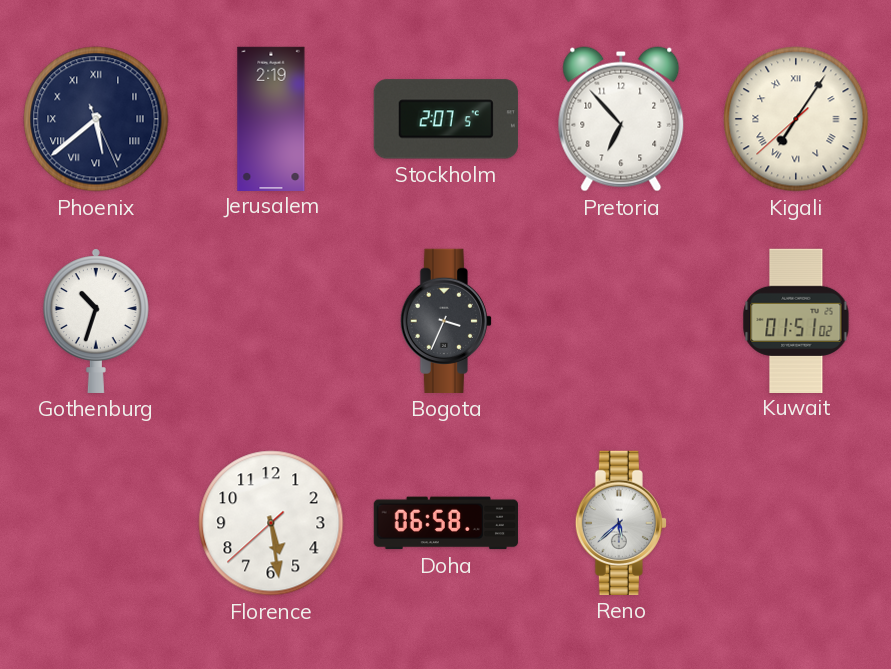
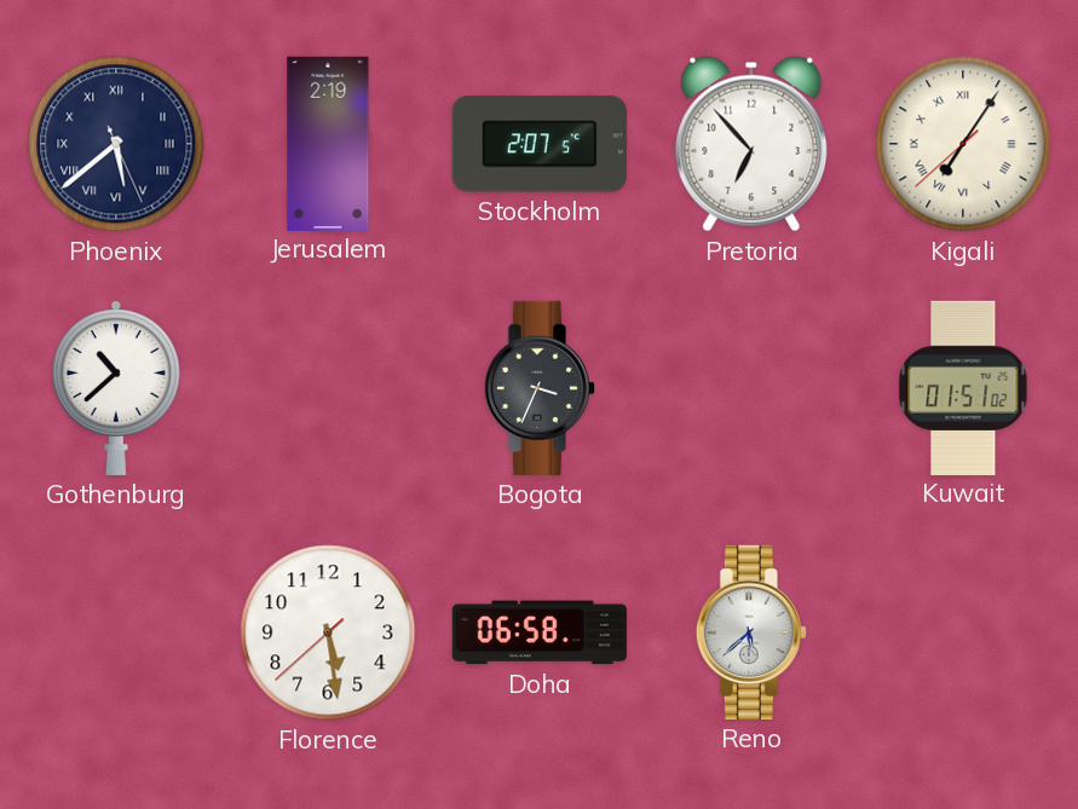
Gothenburg: 10:33 -> 10:38
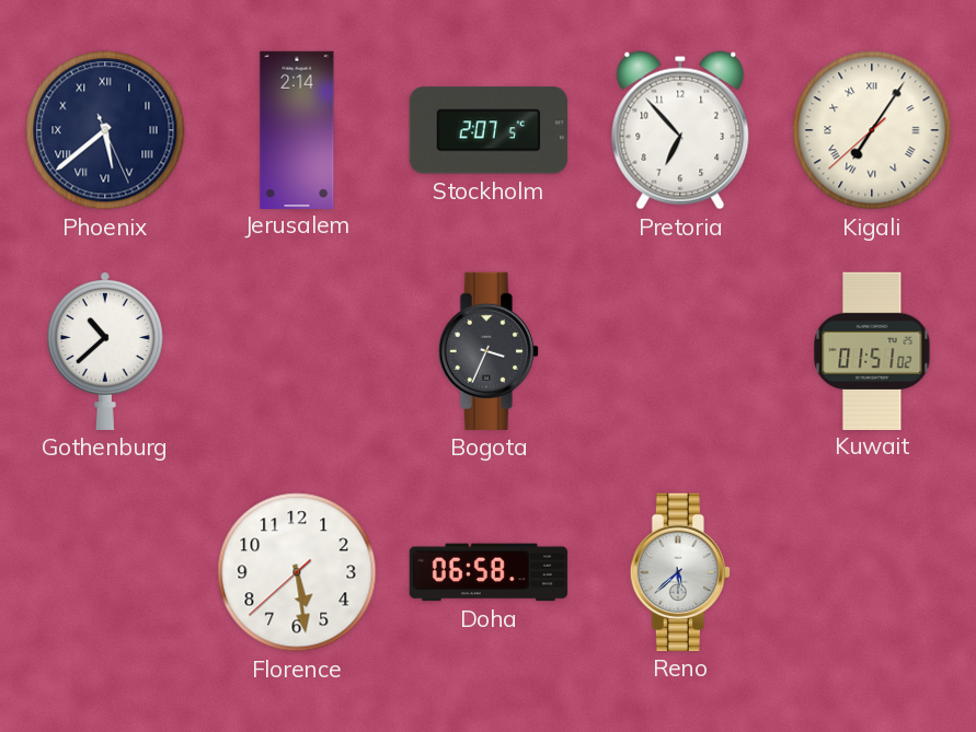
Jerusalem: 2:19 -> 2:14
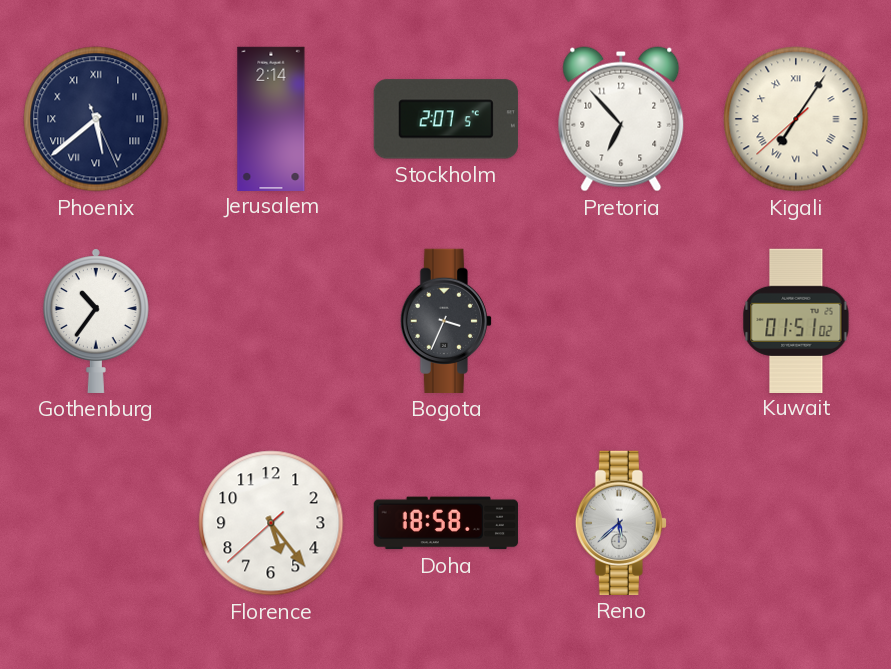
Gothenburg: 10:38 -> 10:36
Florence: 5:28 -> 5:23
Doha: 06:58 -> 18:58
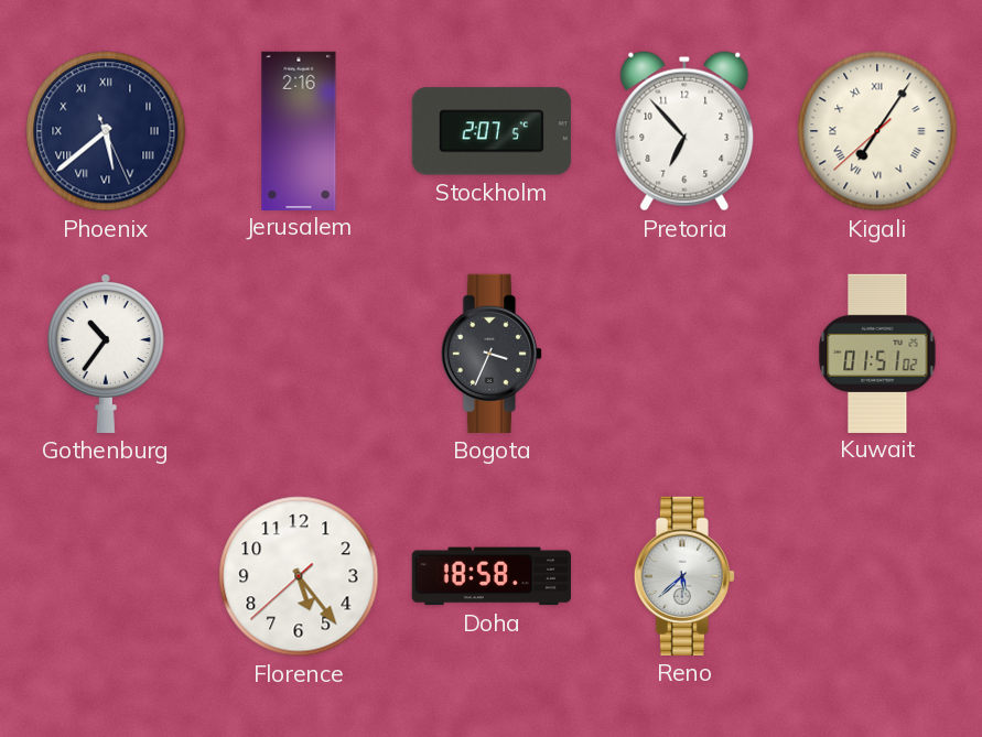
Jerusalem: 2:14 -> 2:16
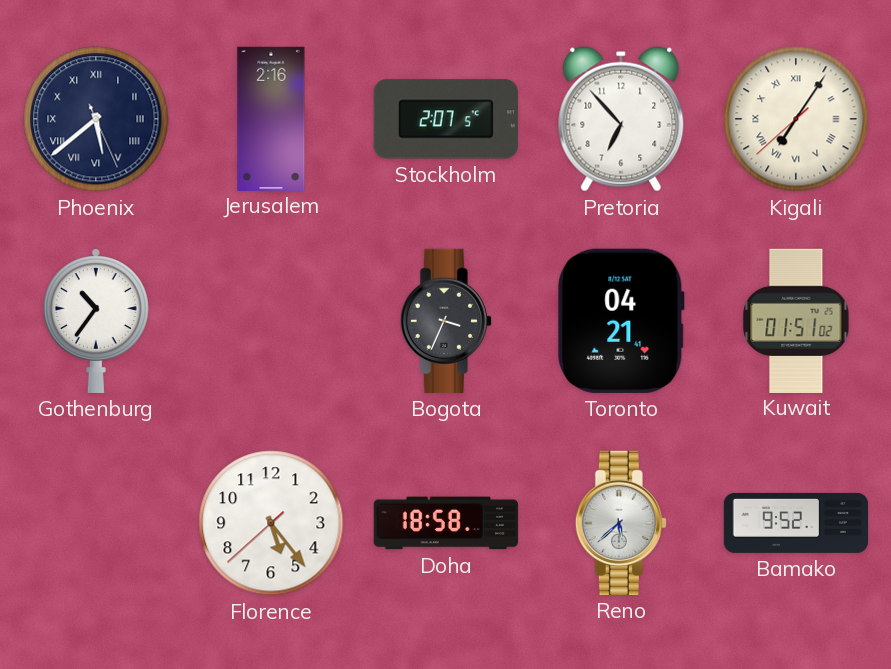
Toronto: none -> 04:21
Bamako: none -> 9:52
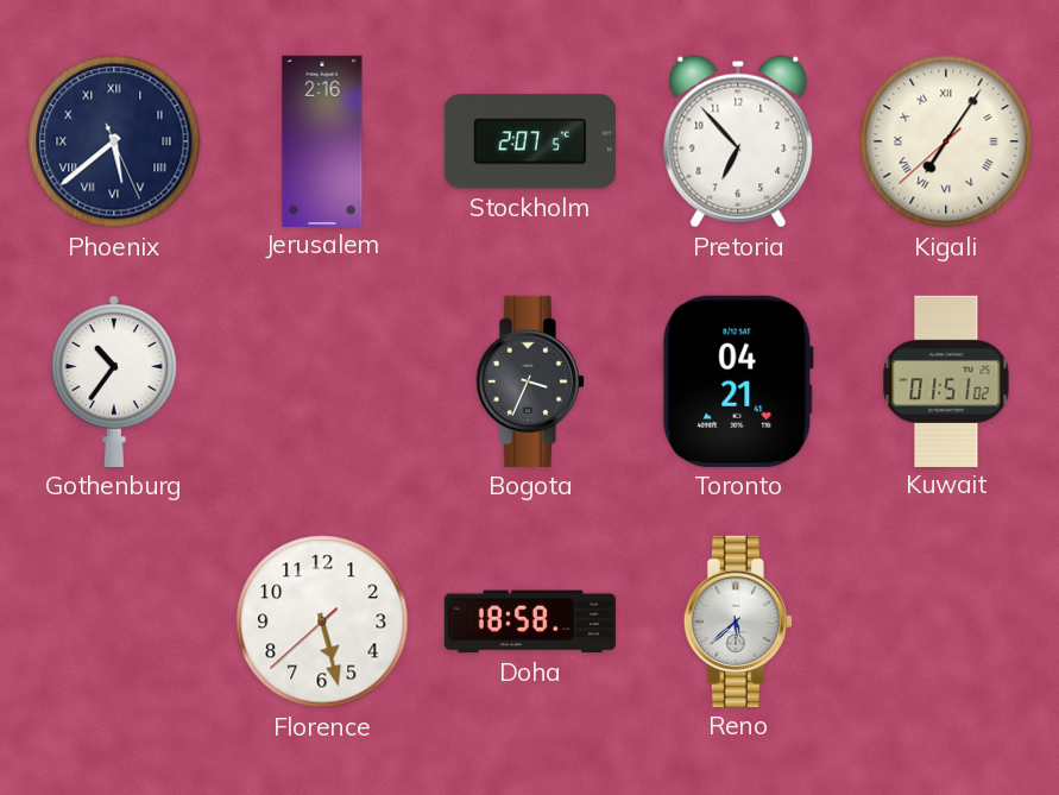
Florence: 5:23 -> 5:27
Bamako: 9:52 -> none
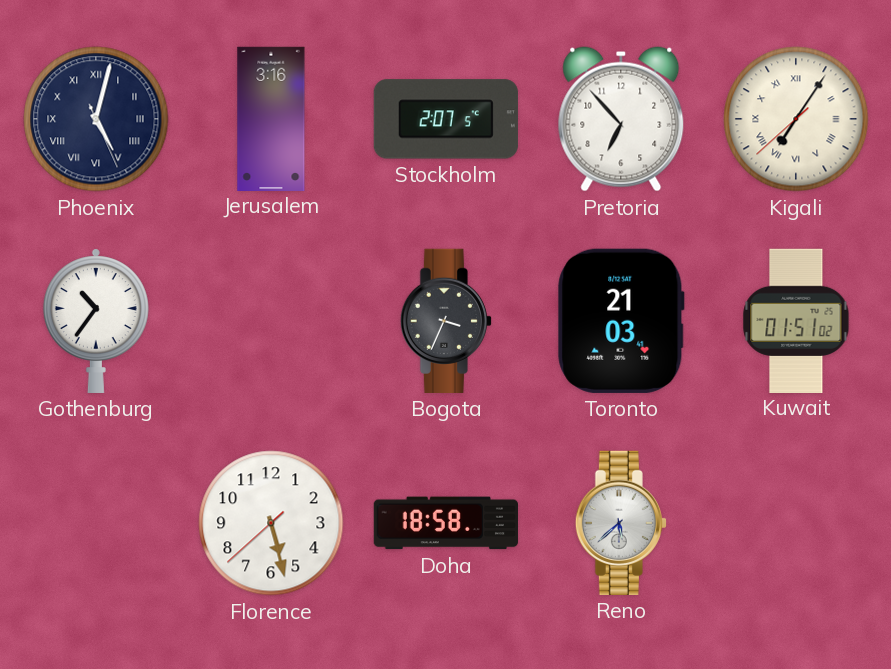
Phoenix: 5:38 -> 5:02
Jerusalem: 2:16 -> 3:16
Toronto: 04:21 -> 21:03
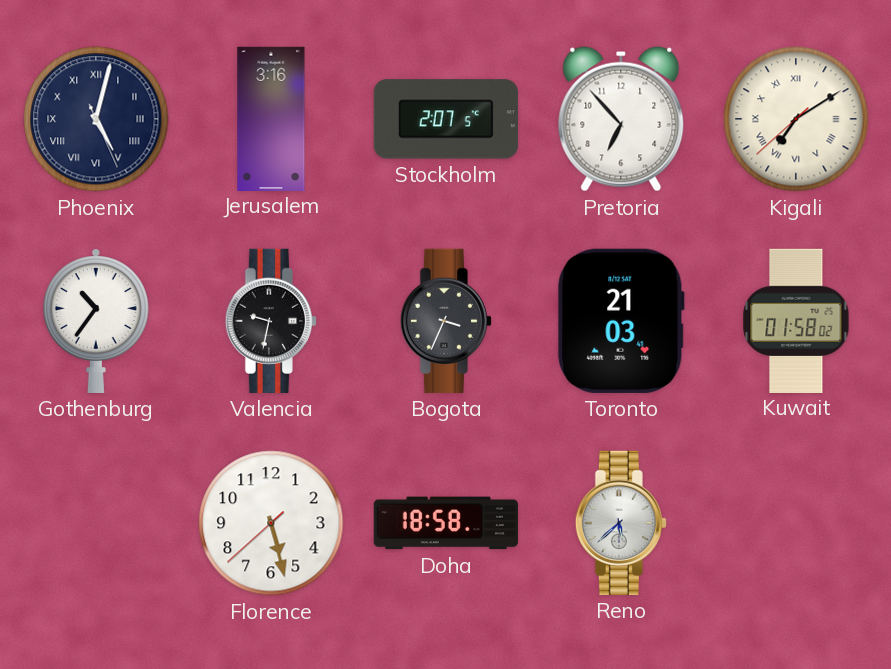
Kigali: 7:05 -> 7:09
Valencia: none -> 9:32
Kuwait: 01:51 -> 01:58
